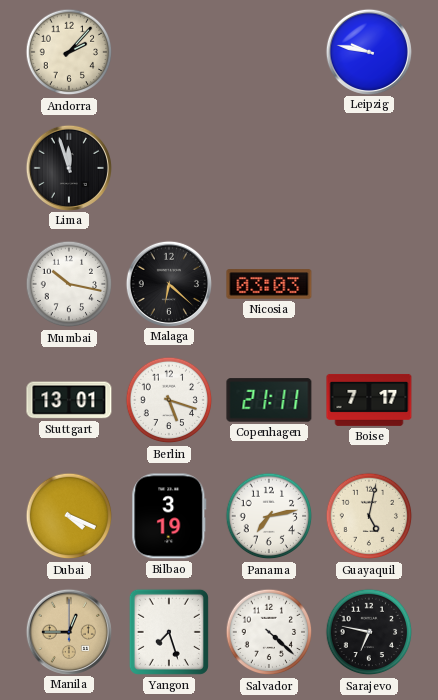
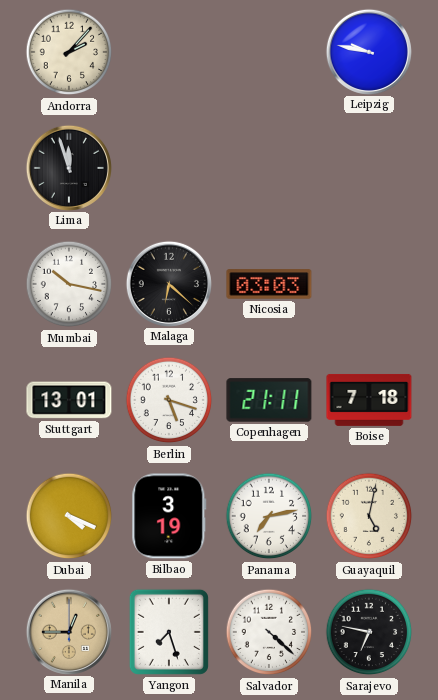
Boise: 7:17 -> 7:18
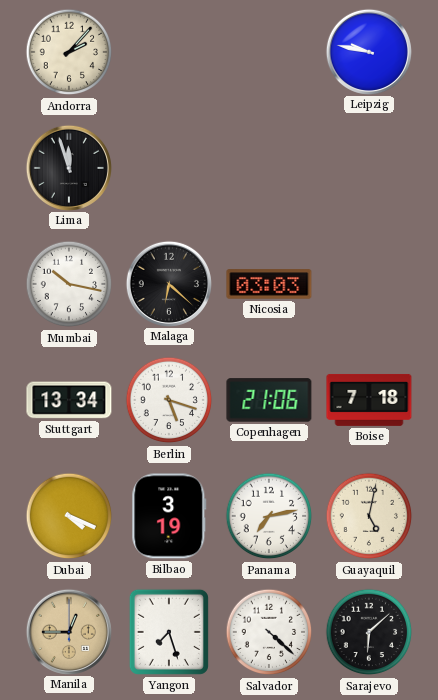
Stuttgart: 13:01 -> 13:34
Copenhagen: 21:11 -> 21:06
Sarajevo: 6:47 -> 6:08
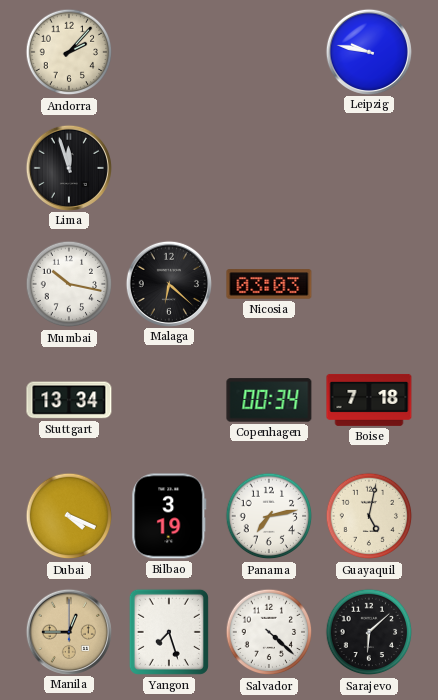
Berlin: 5:18 -> none
Copenhagen: 21:06 -> 00:34
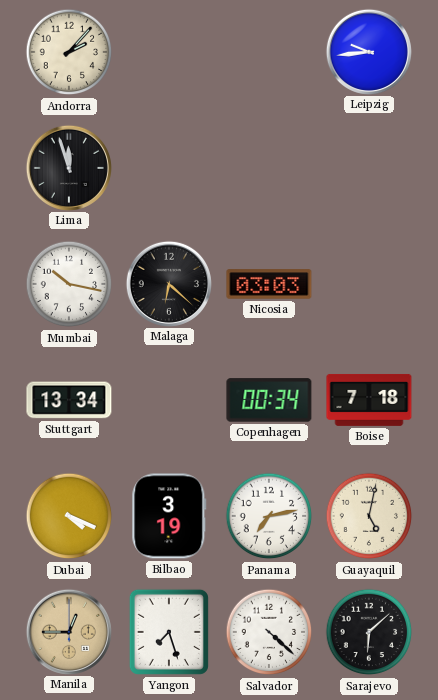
Leipzig: 9:47 -> 9:44
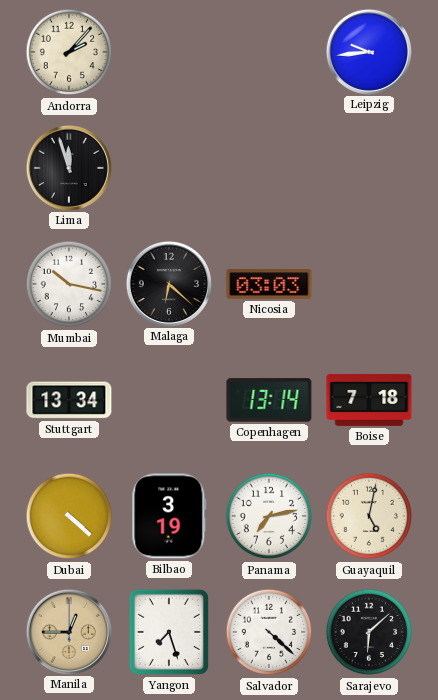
Copenhagen: 00:34 -> 13:14
Dubai: 4:19 -> 4:22
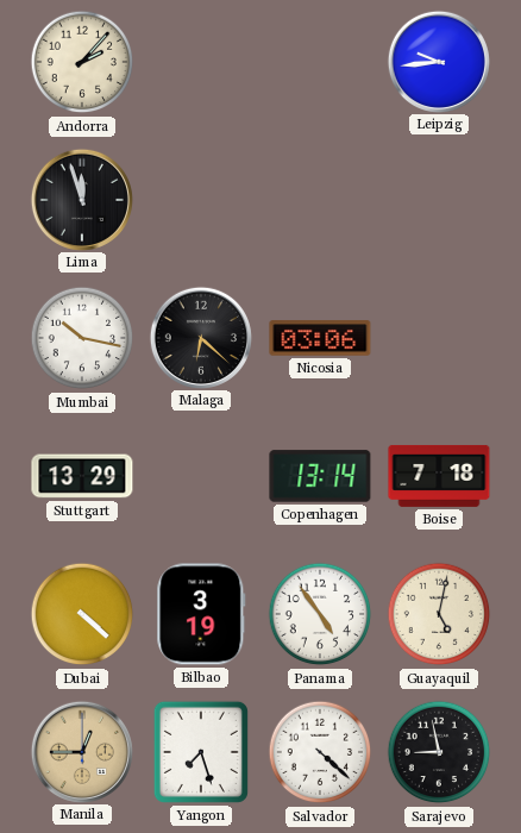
Nicosia: 03:03 -> 03:06
Stuttgart: 13:34 -> 13:29
Panama: 7:13 -> 4:54
Sarajevo: 6:08 -> 8:58
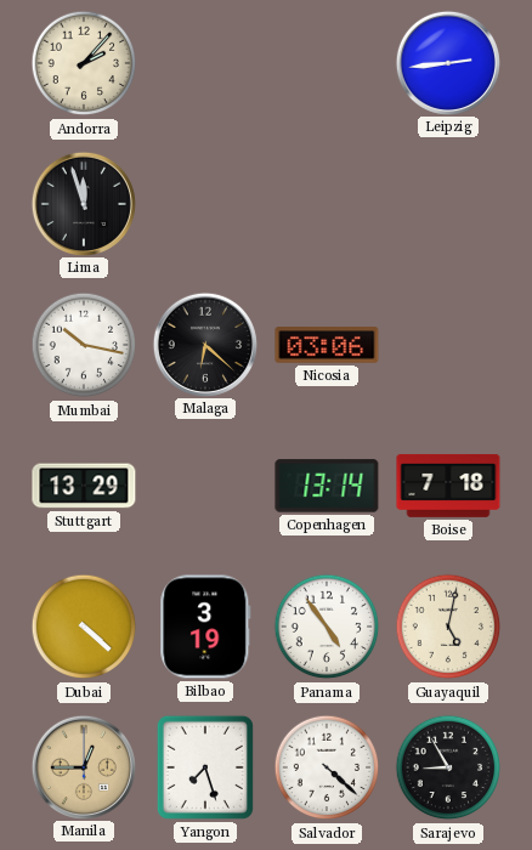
Leipzig: 9:44 -> 2:44
Sarajevo: 8:58 -> 8:55
